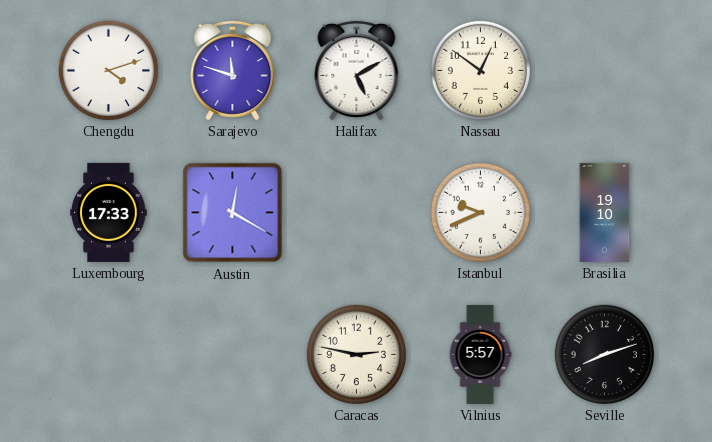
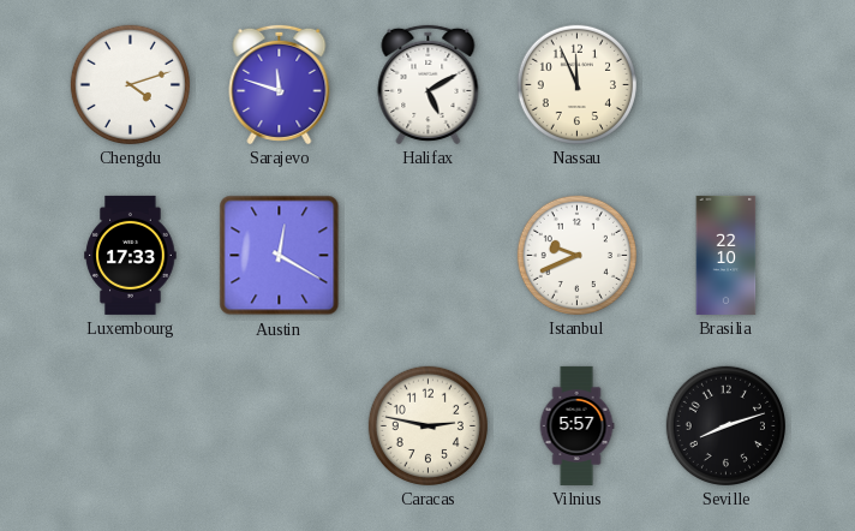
Nassau: 12:51 -> 11:56
Brasilia: 19:10 -> 22:10
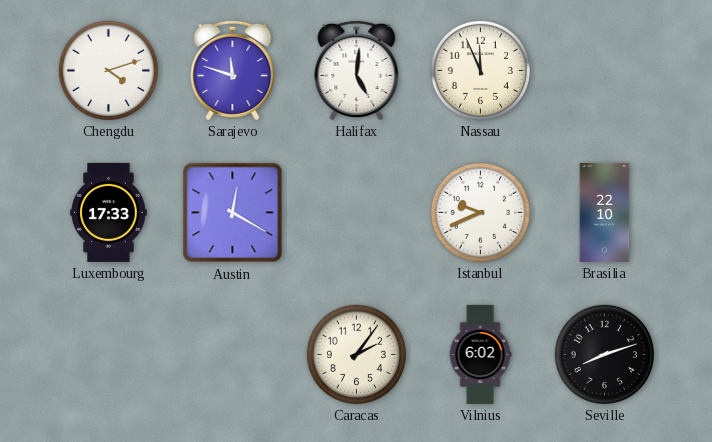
Halifax: 5:10 -> 5:01
Caracas: 2:47 -> 2:06
Vilnius: 5:57 -> 6:02
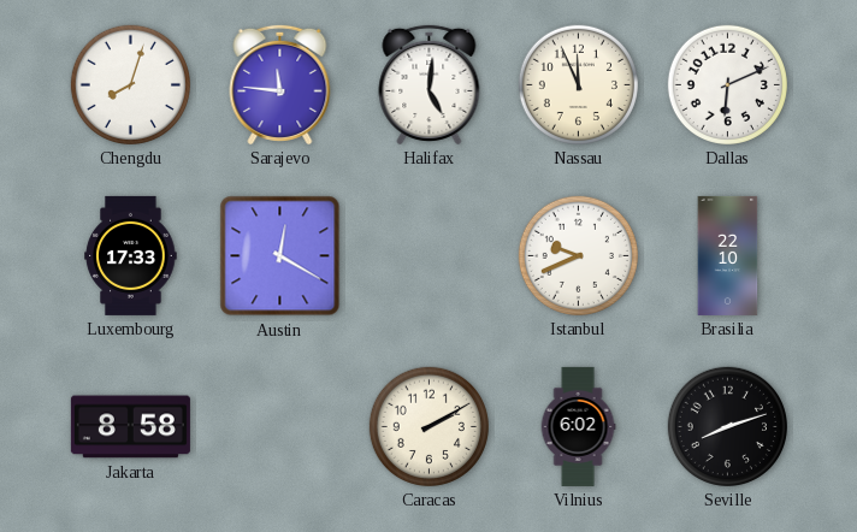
Chengdu: 4:12 -> 8:03
Sarajevo: 11:48 -> 11:46
Dallas: none -> 6:11
Jakarta: none -> 8:58
Caracas: 2:06 -> 2:10
